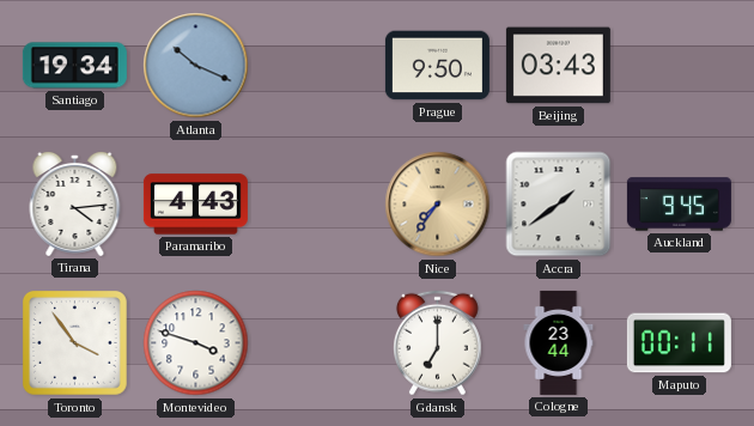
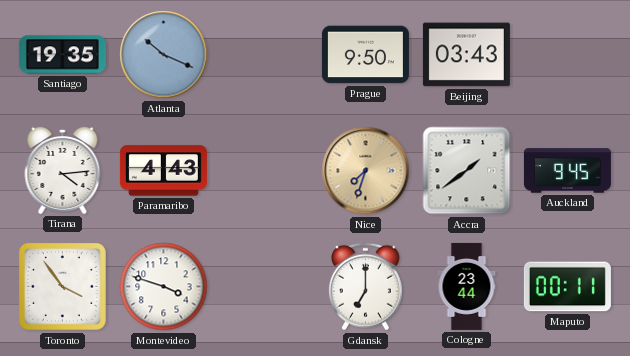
Santiago: 19:34 -> 19:35
Nice: 7:36 -> 7:33
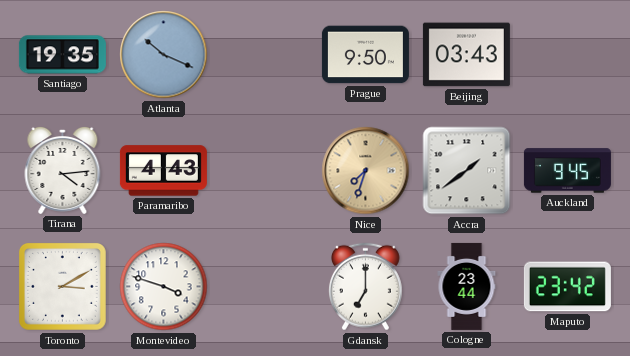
Toronto: 3:54 -> 3:10
Maputo: 00:11 -> 23:42
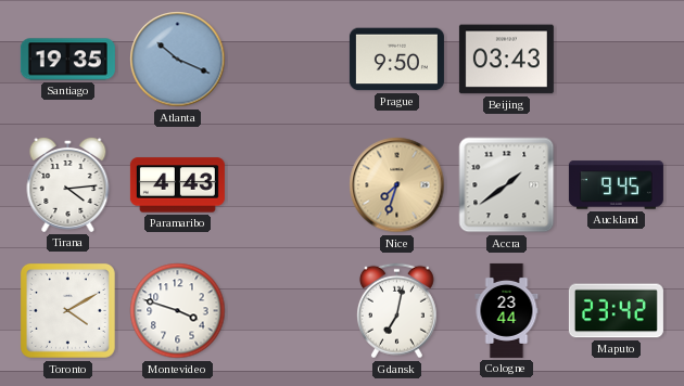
Toronto: 3:10 -> 4:10
Gdansk: 7:00 -> 7:02
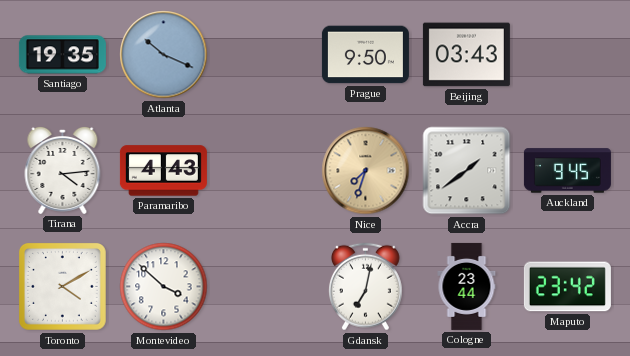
Montevideo: 3:48 -> 3:52
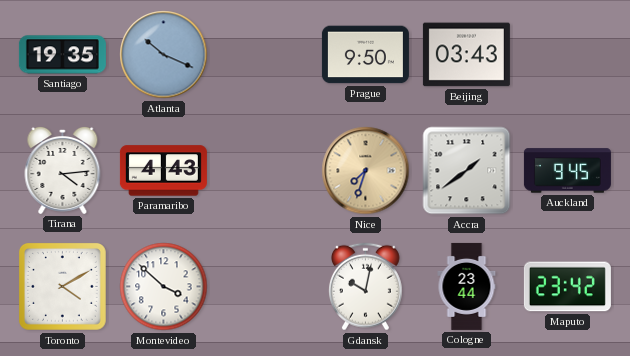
Gdansk: 7:02 -> 10:02
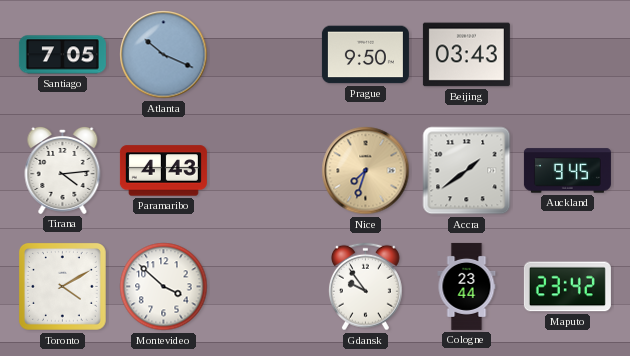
Santiago: 19:35 -> 7:05
Gdansk: 10:02 -> 9:54
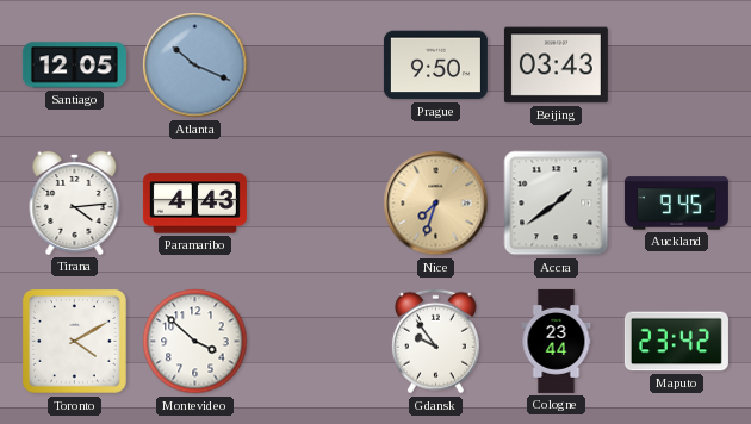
Santiago: 7:05 -> 12:05
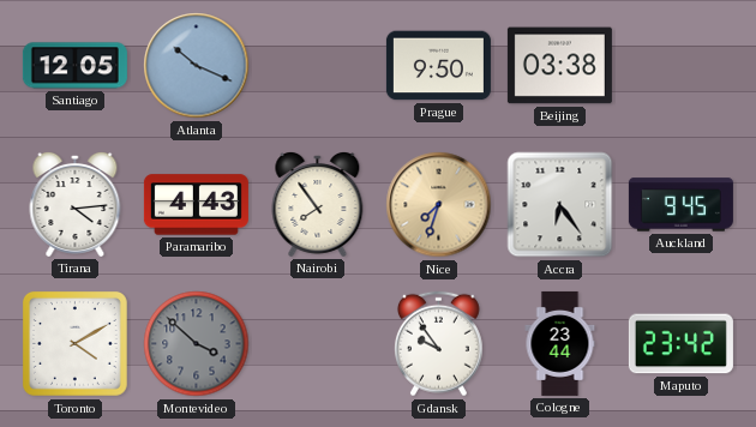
Beijing: 03:43 -> 03:38
Nairobi: none -> 7:54
Accra: 1:39 -> 6:24
Montevideo dial: white -> grey
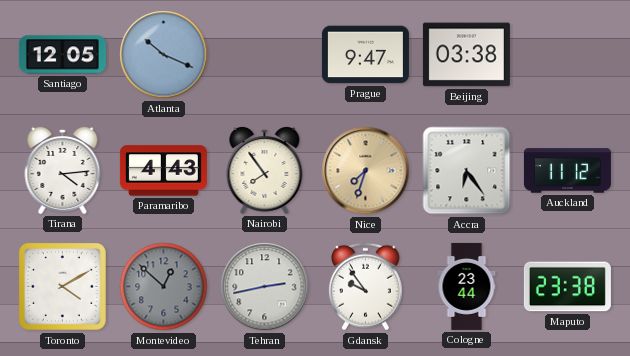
Prague: 9:50 -> 9:47
Auckland: 9:45 -> 11:12
Montevideo: 3:52 -> 12:52
Tehran: none -> 2:43
Maputo: 23:42 -> 23:38
